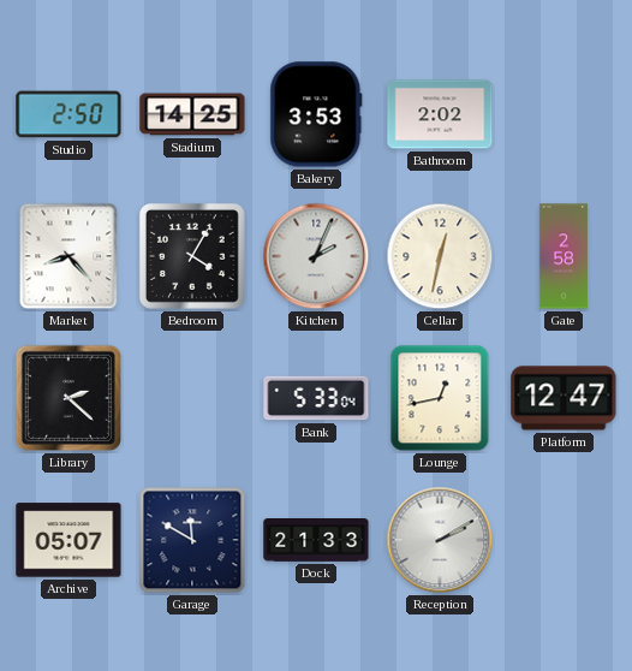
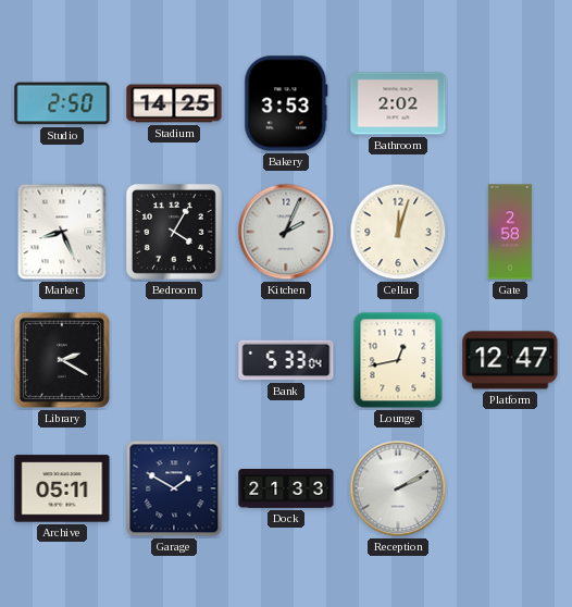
Market: 8:23 -> 8:26
Cellar: 12:32 -> 12:03
Library: 2:22 -> 2:20
Archive: 05:07 -> 05:11
Garage: 11:50 -> 1:50
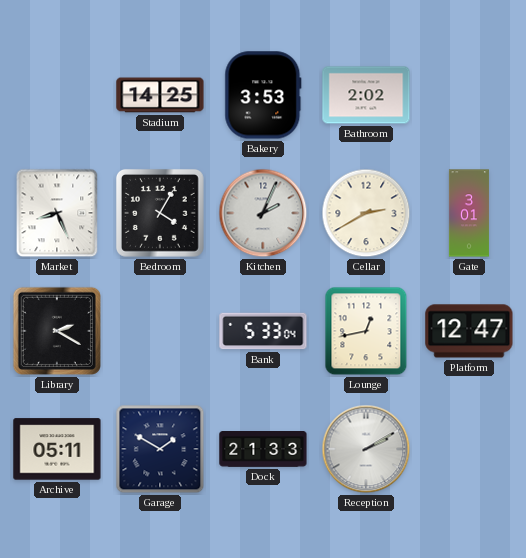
Studio: 2:50 -> none
Cellar: 12:03 -> 2:40
Gate: 2:58 -> 3:01
